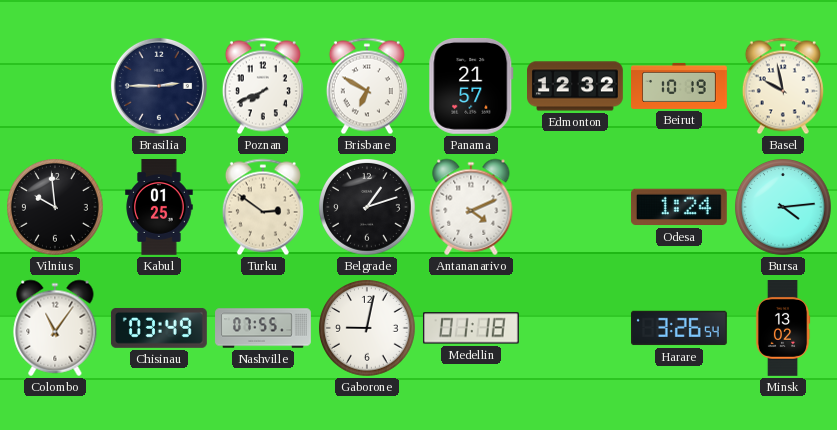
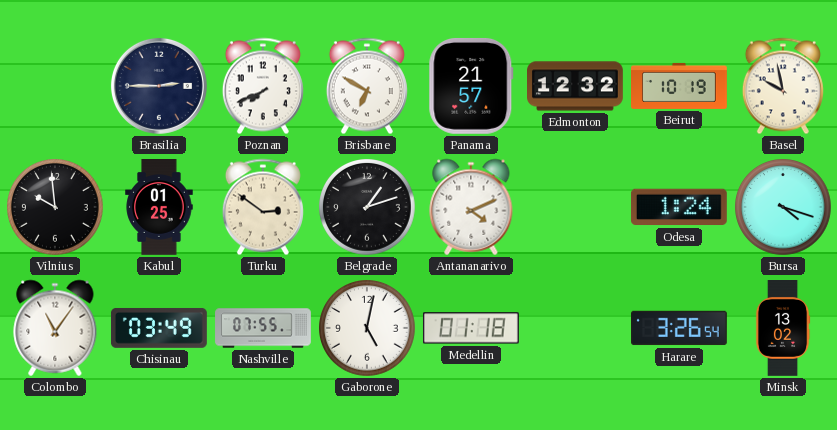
Bursa: 4:14 -> 4:18
Gaborone: 9:02 -> 5:02
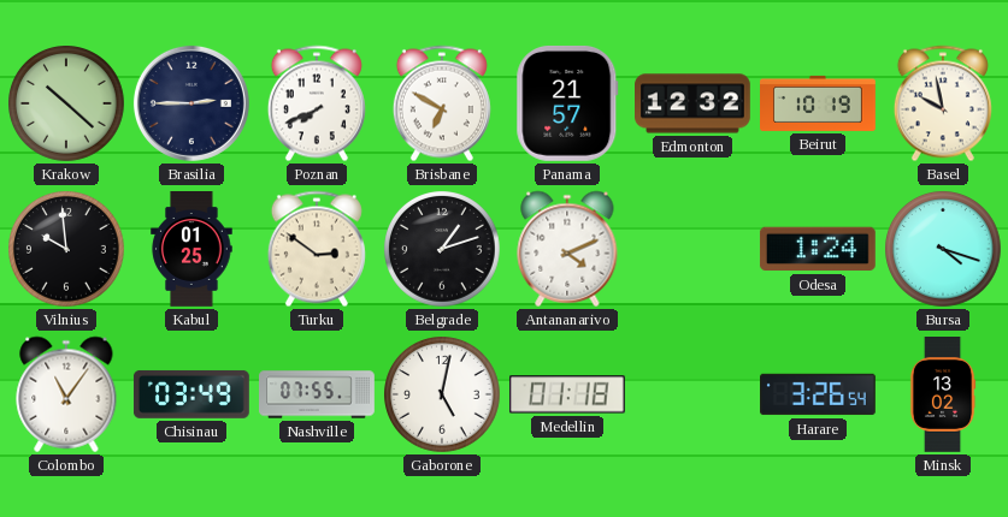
Krakow: none -> 10:22
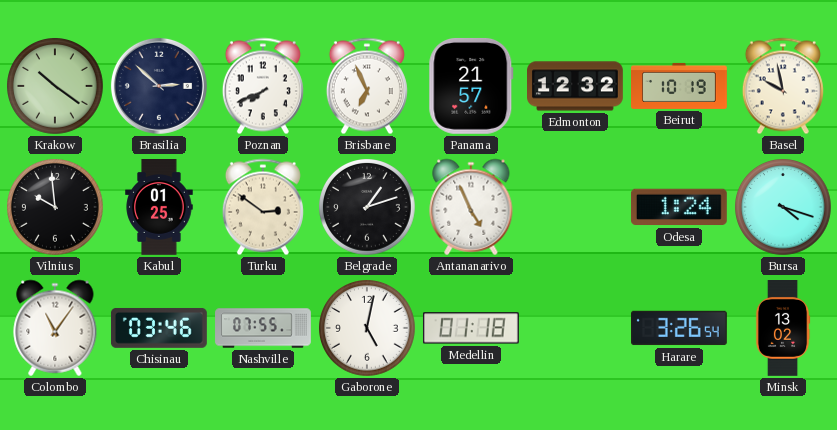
Krakow: 10:22 -> 10:21
Brasilia: 2:45 -> 2:52
Brisbane: 6:50 -> 6:56
Antananarivo: 4:11 -> 4:56
Chisinau: 03:49 -> 03:46
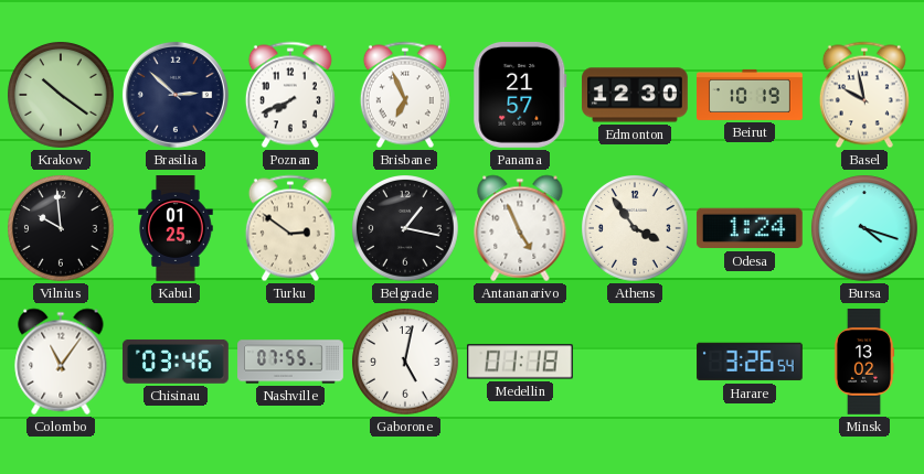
Edmonton: 12:32 -> 12:30
Belgrade: 1:12 -> 1:17
Athens: none -> 3:54
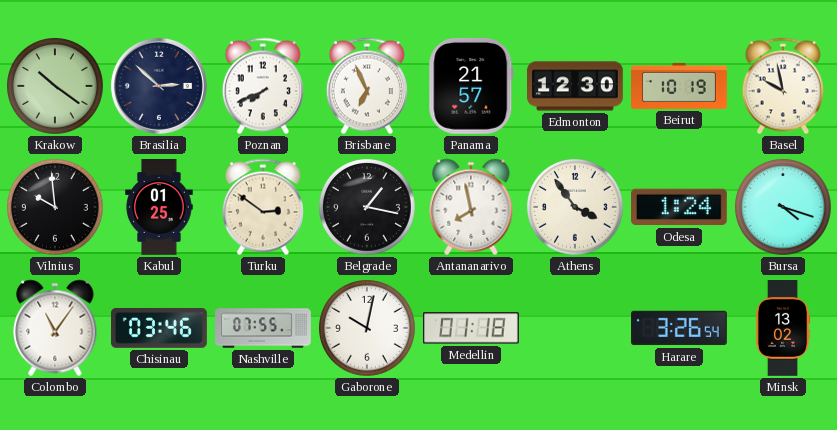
Antananarivo: 4:56 -> 7:58
Gaborone: 5:02 -> 10:02
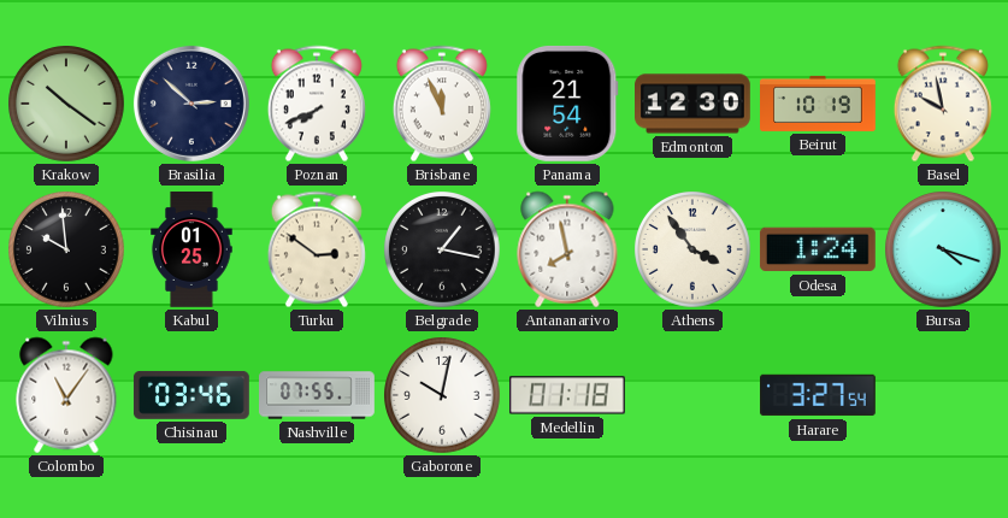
Brisbane: 6:56 -> 11:56
Panama: 21:57 -> 21:54
Harare: 3:26 -> 3:27
Minsk: 13:02 -> none
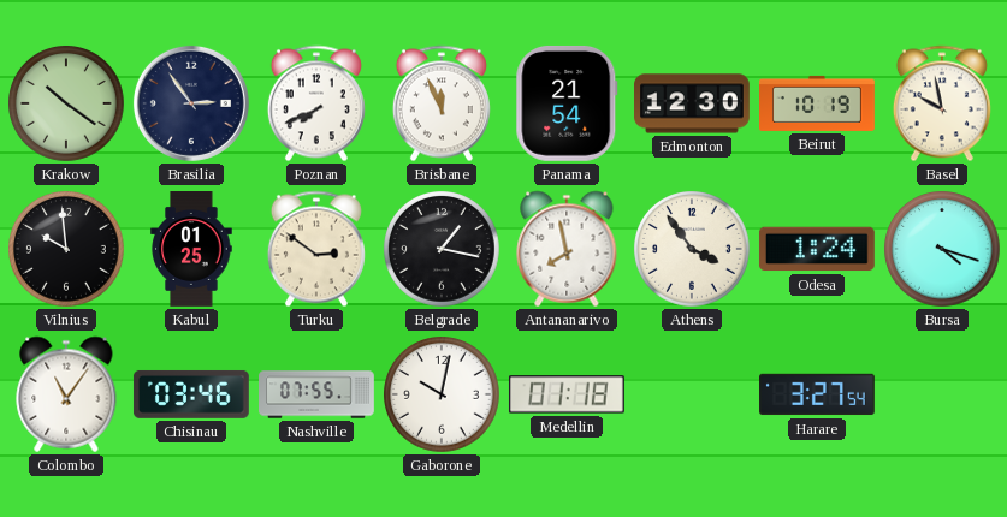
Brasilia: 2:52 -> 2:54
